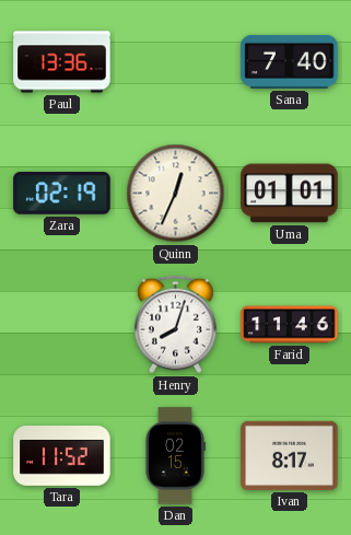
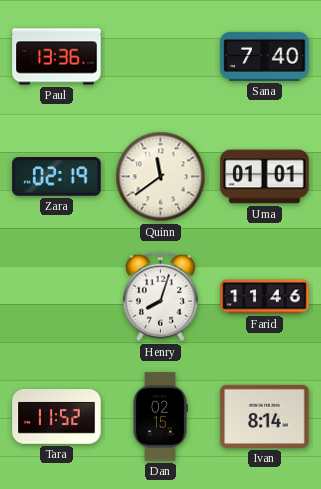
Quinn: 12:34 -> 11:39
Ivan: 8:17 -> 8:14
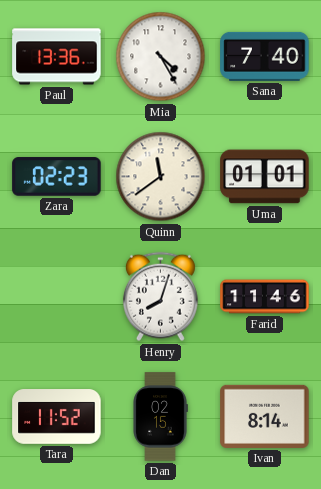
Mia: none -> 4:25
Zara: 02:19 -> 02:23
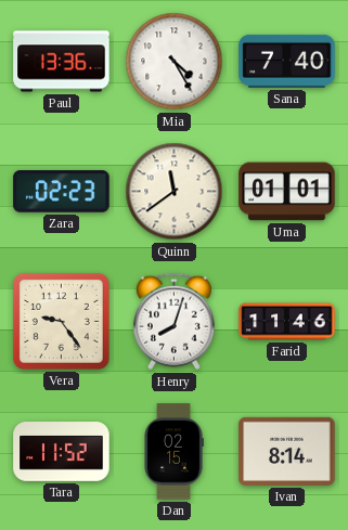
Vera: none -> 9:24
